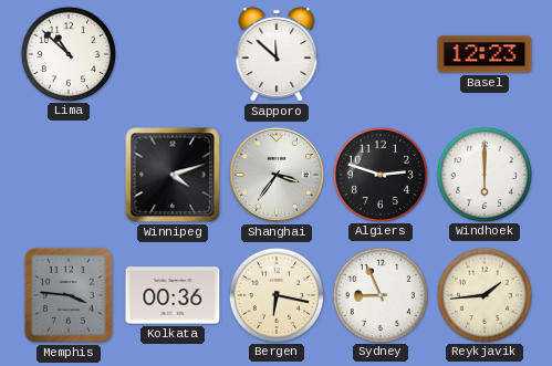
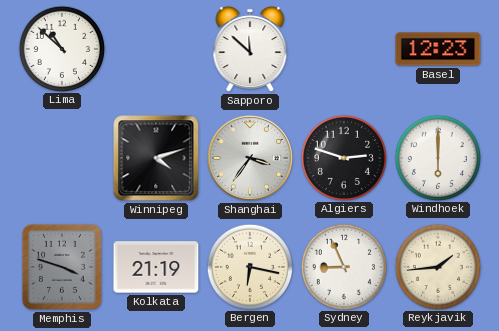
Memphis: 3:46 -> 3:48
Kolkata: 00:36 -> 21:19
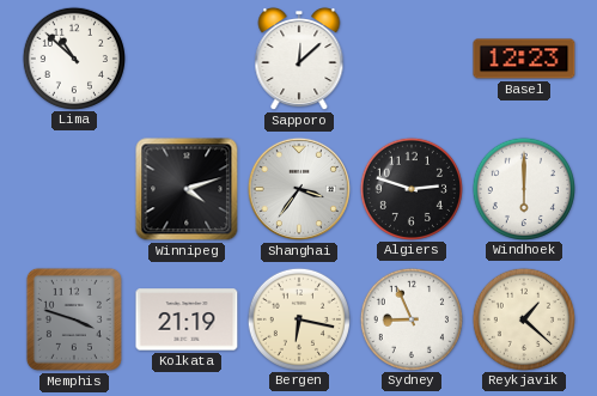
Sapporo: 11:52 -> 12:08
Reykjavik: 1:44 -> 1:22
